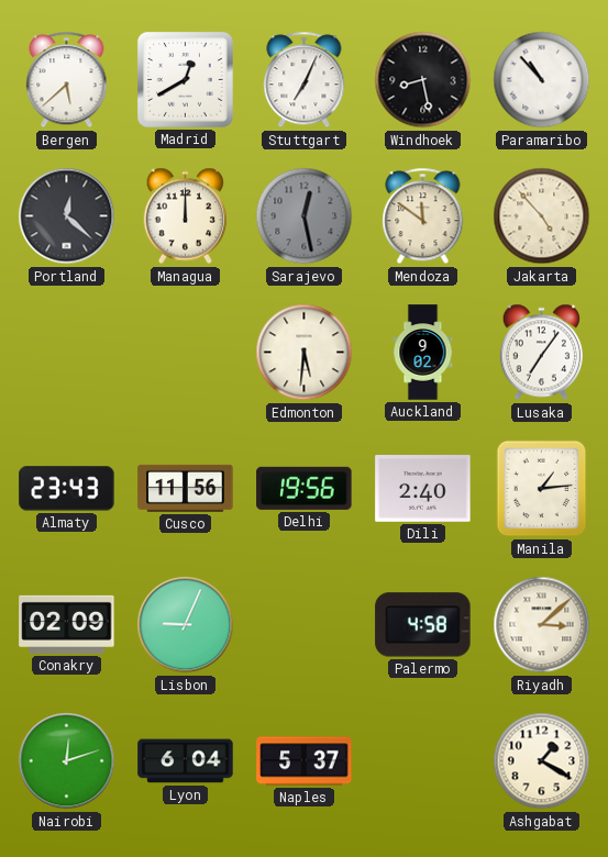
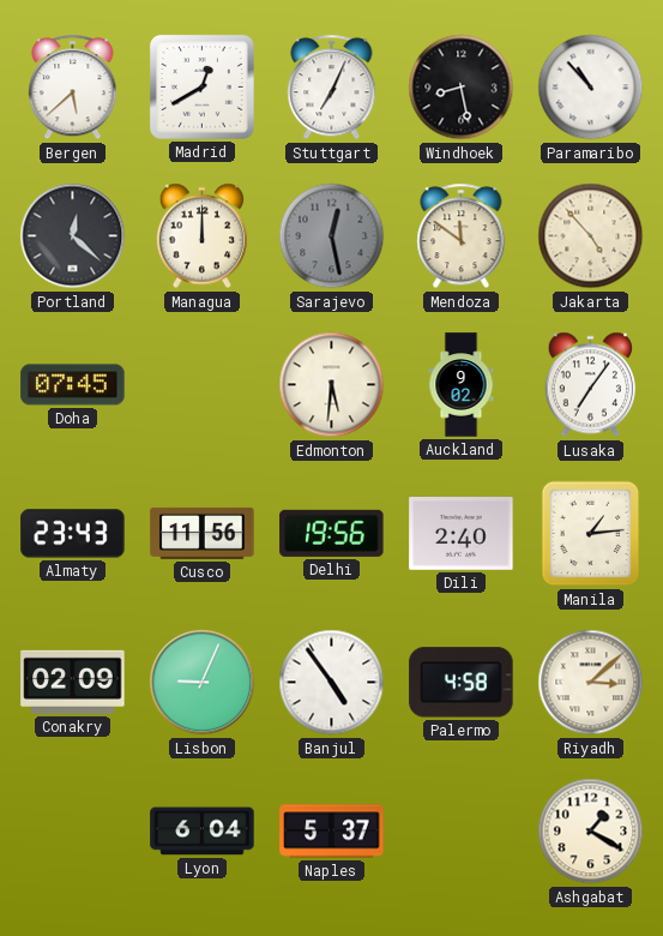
Doha: none -> 07:45
Banjul: none -> 4:54
Nairobi: 12:12 -> none
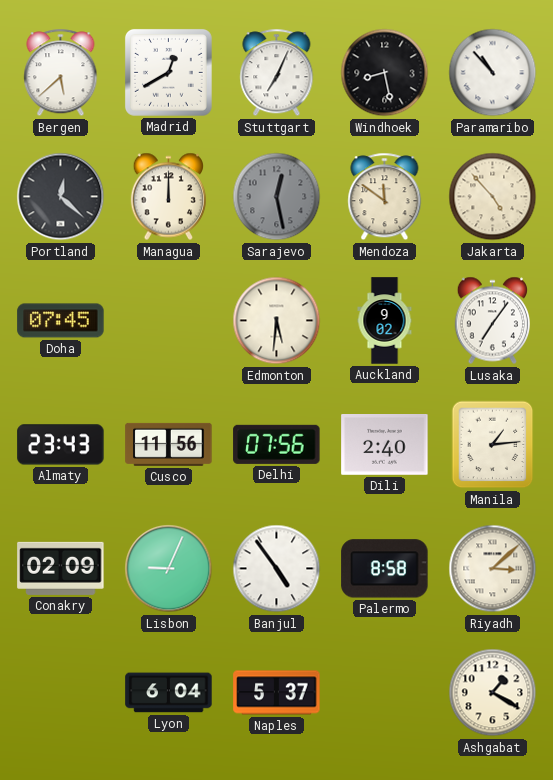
Delhi: 19:56 -> 07:56
Palermo: 4:58 -> 8:58
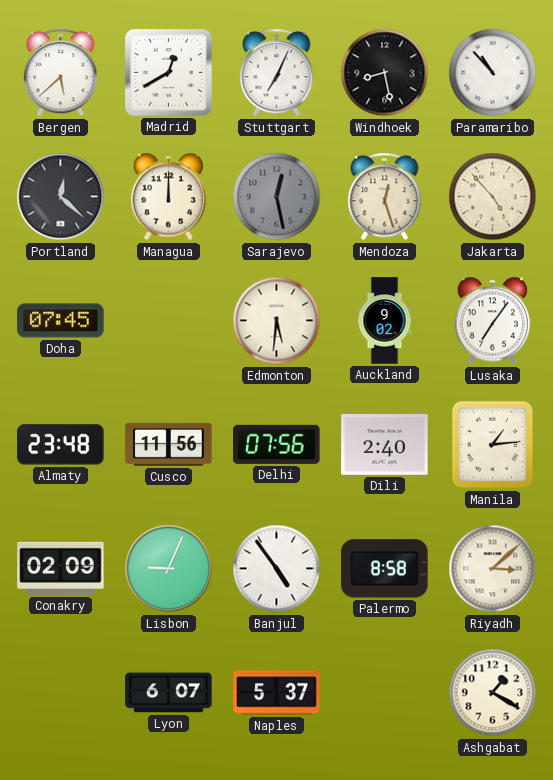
Mendoza: 11:51 -> 12:27
Almaty: 23:43 -> 23:48
Lyon: 6:04 -> 6:07
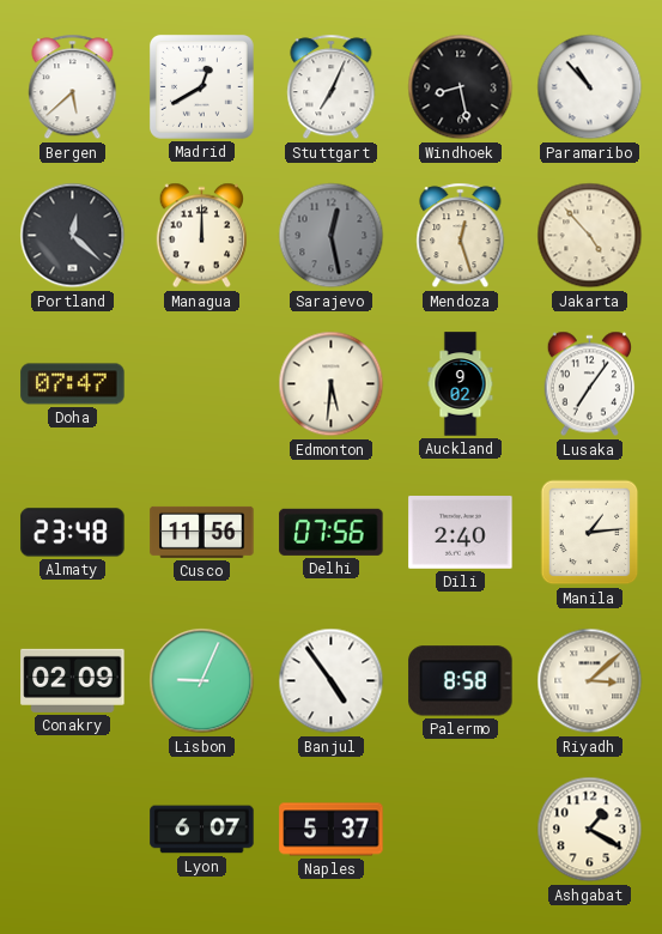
Doha: 07:45 -> 07:47
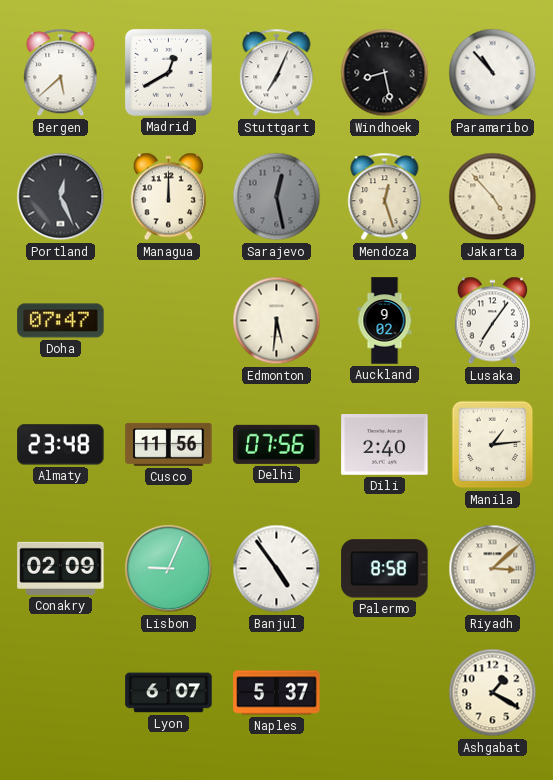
Portland: 12:22 -> 12:26
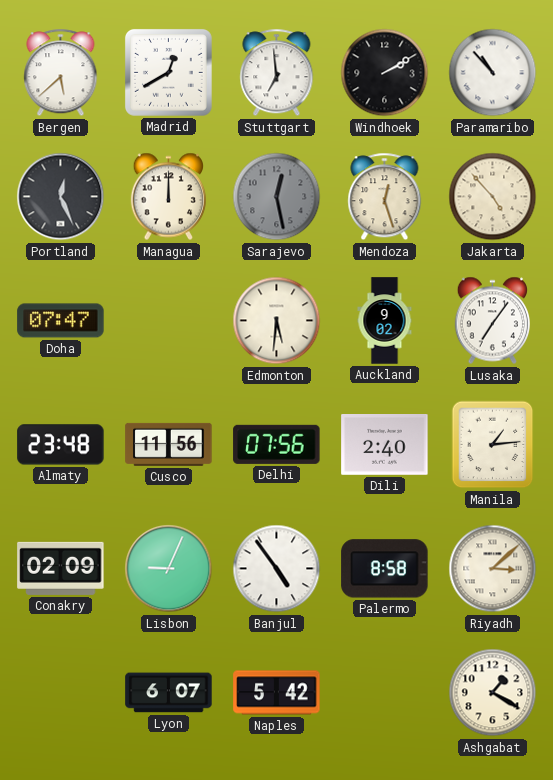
Stuttgart: 7:04 -> 6:59
Windhoek: 8:28 -> 2:10
Naples: 5:37 -> 5:42
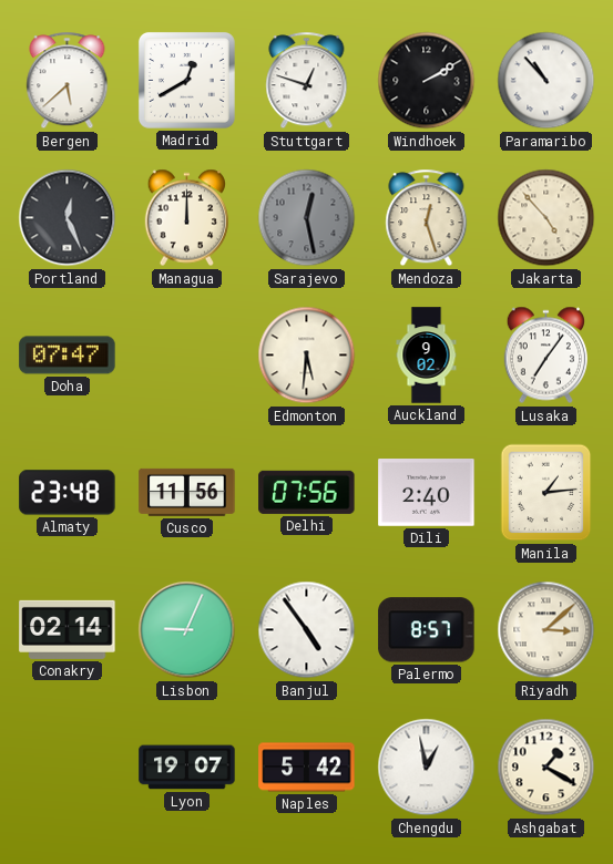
Stuttgart: 6:59 -> 12:48
Conakry: 02:09 -> 02:14
Palermo: 8:58 -> 8:57
Lyon: 6:07 -> 19:07
Chengdu: none -> 12:58
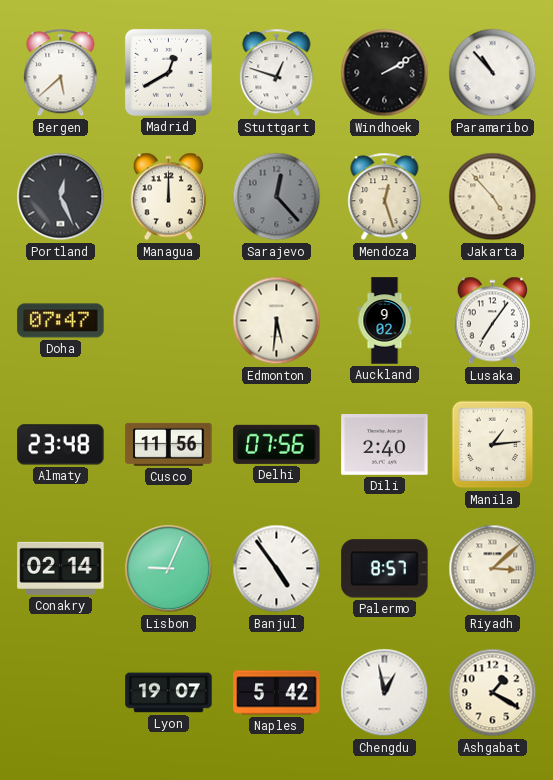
Sarajevo: 12:28 -> 12:23
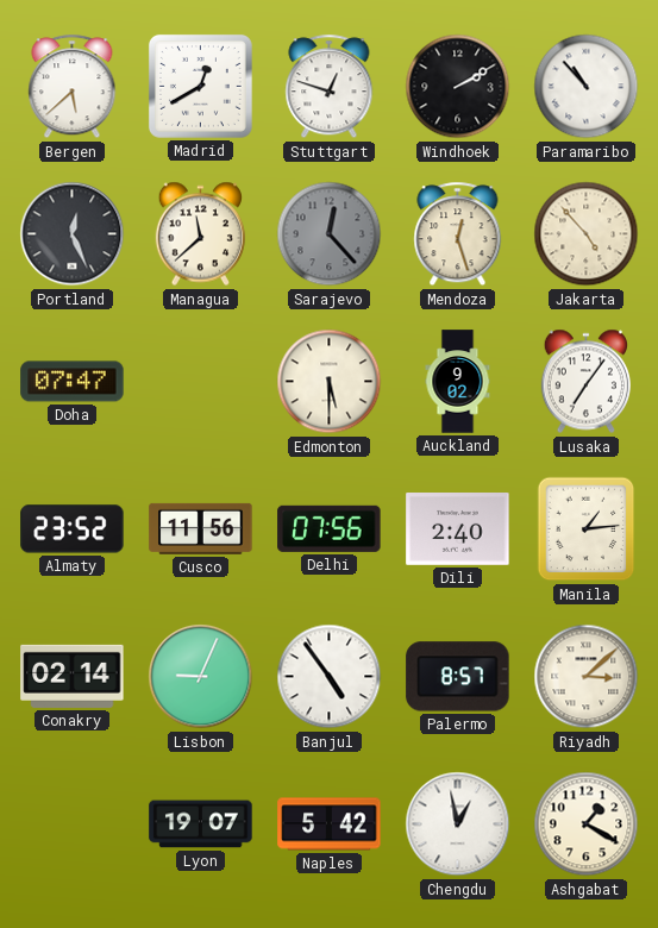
Managua: 12:00 -> 11:38
Edmonton: 5:31 -> 5:30
Almaty: 23:48 -> 23:52
